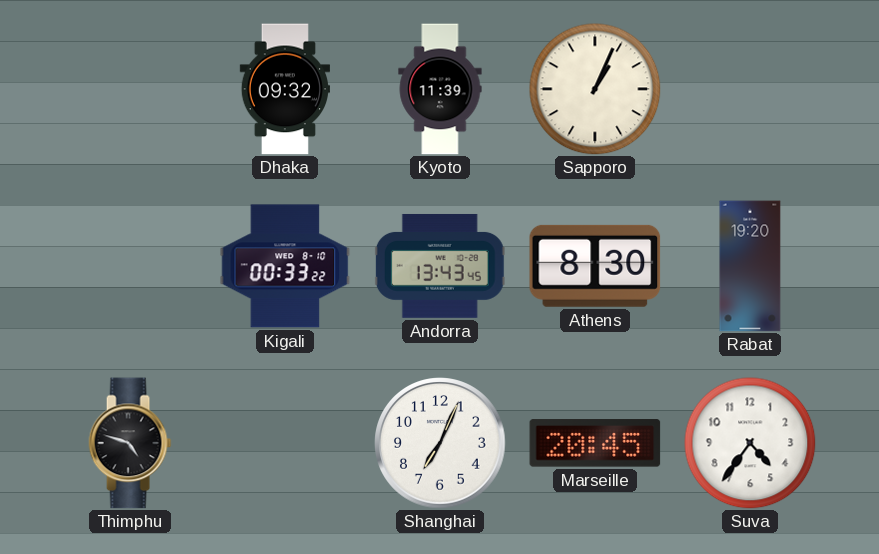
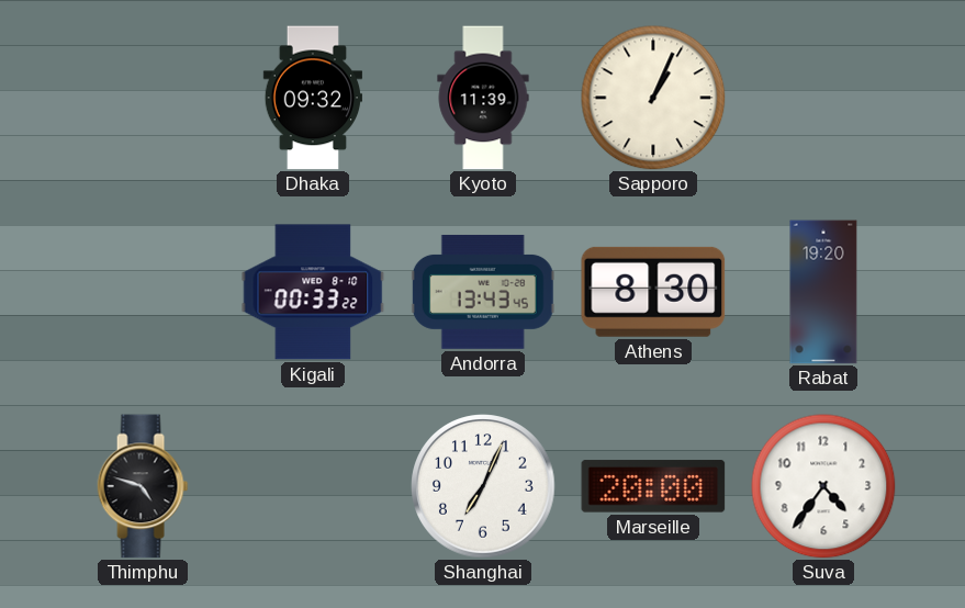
Marseille: 20:45 -> 20:00
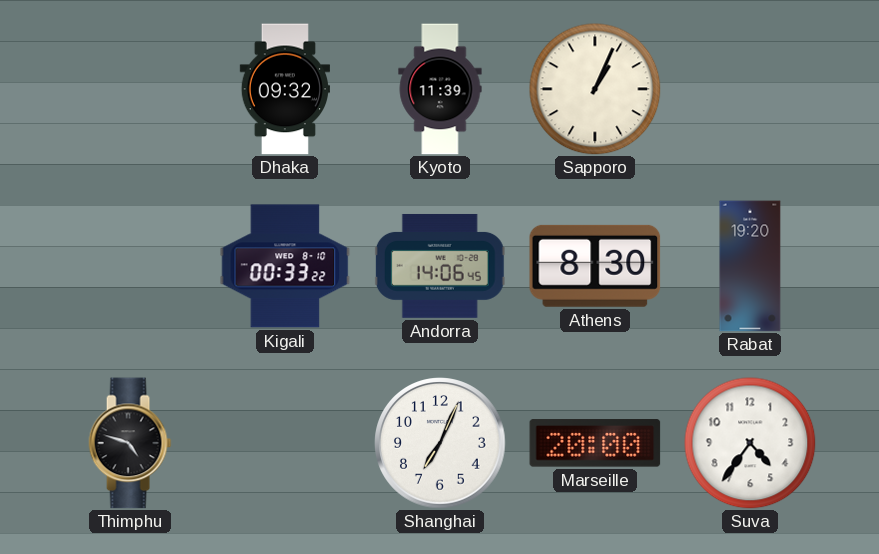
Andorra: 13:43 -> 14:06
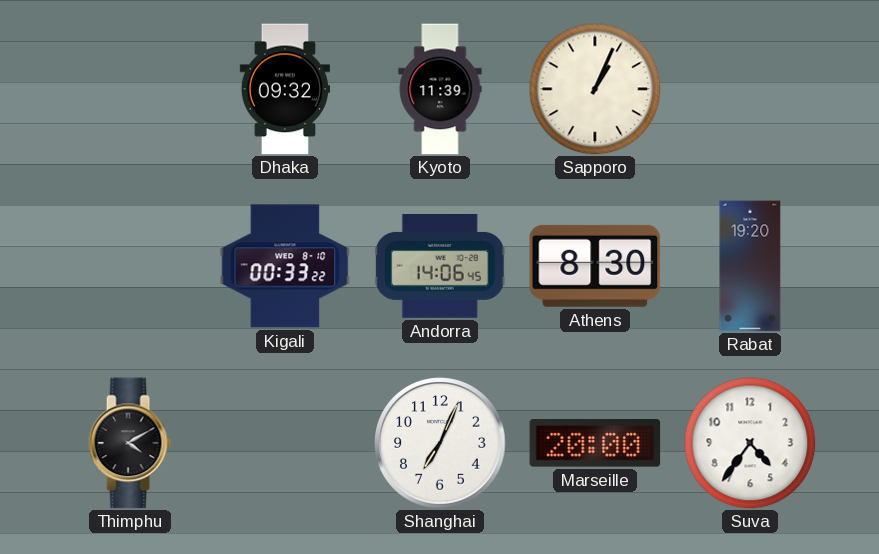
Thimphu: 4:48 -> 4:10
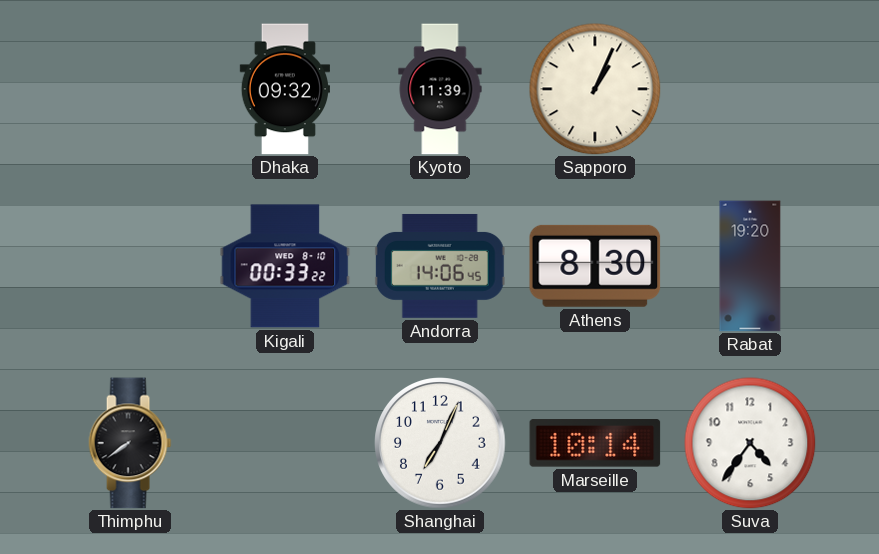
Thimphu: 4:10 -> 7:39
Marseille: 20:00 -> 10:14
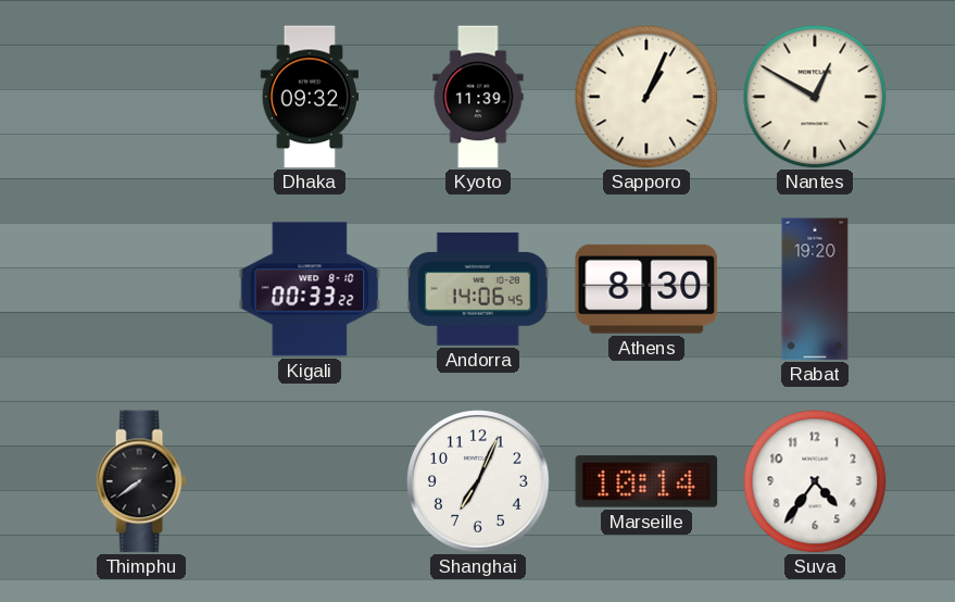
Nantes: none -> 12:50
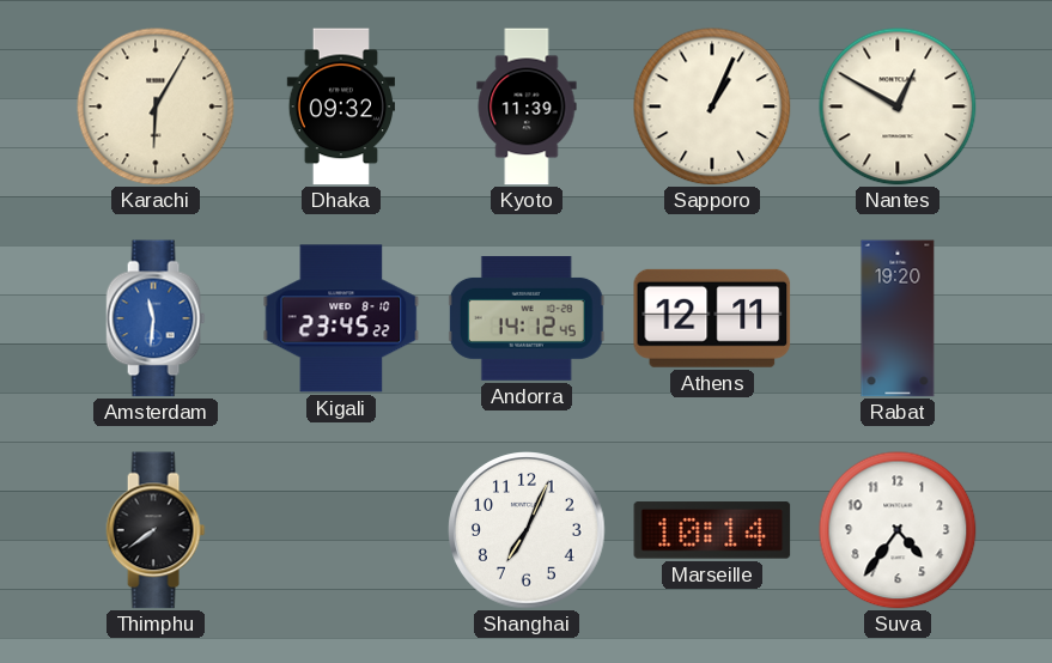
Karachi: none -> 6:05
Amsterdam: none -> 11:31
Kigali: 00:33 -> 23:45
Andorra: 14:06 -> 14:12
Athens: 8:30 -> 12:11
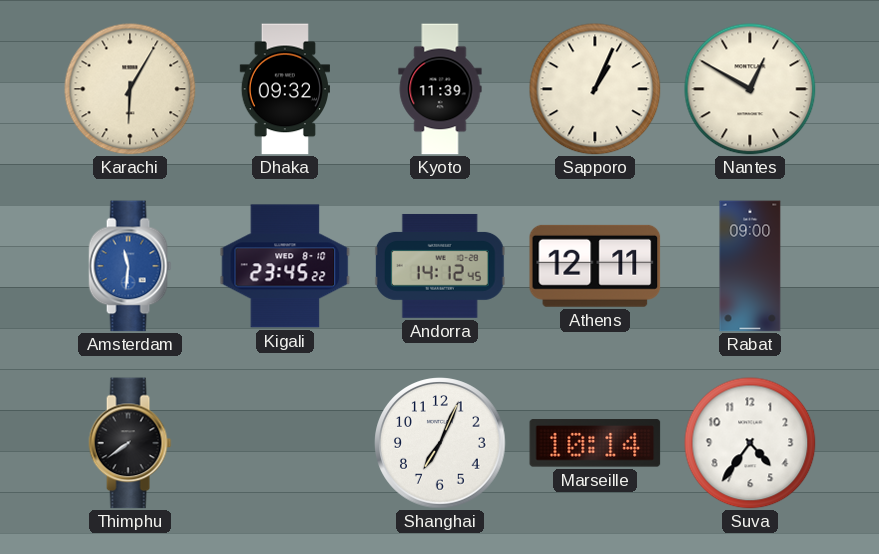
Rabat: 19:20 -> 09:00
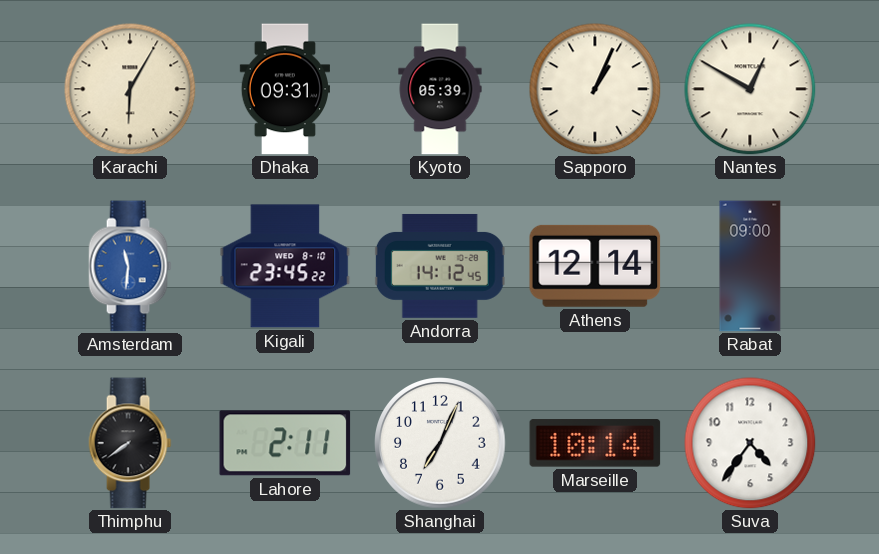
Dhaka: 09:32 -> 09:31
Kyoto: 11:39 -> 05:39
Athens: 12:11 -> 12:14
Lahore: none -> 2:11
